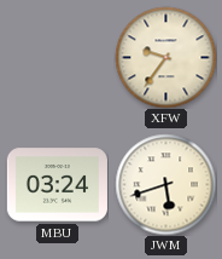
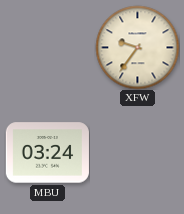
JWM: 5:42 -> none
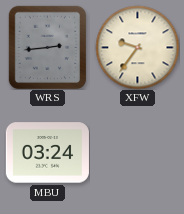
WRS: none -> 2:44
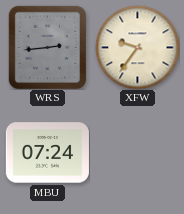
MBU: 03:24 -> 07:24
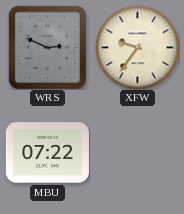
WRS: 2:44 -> 2:49
MBU: 07:24 -> 07:22
